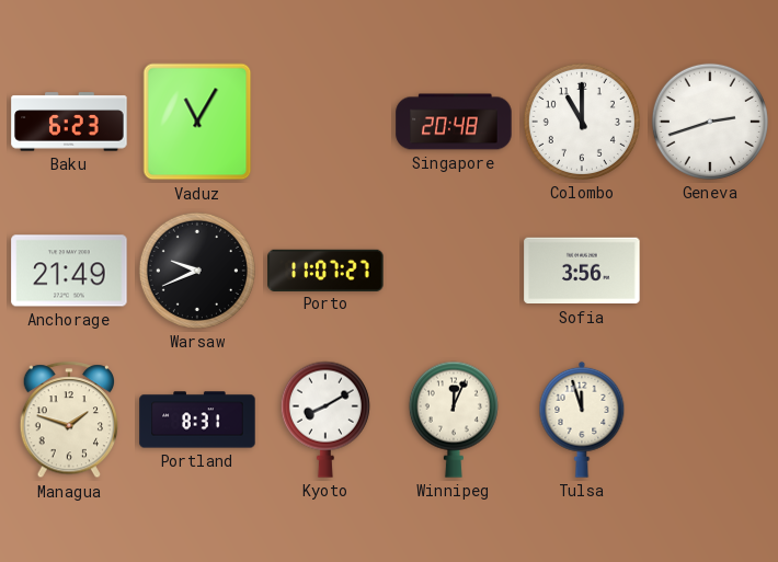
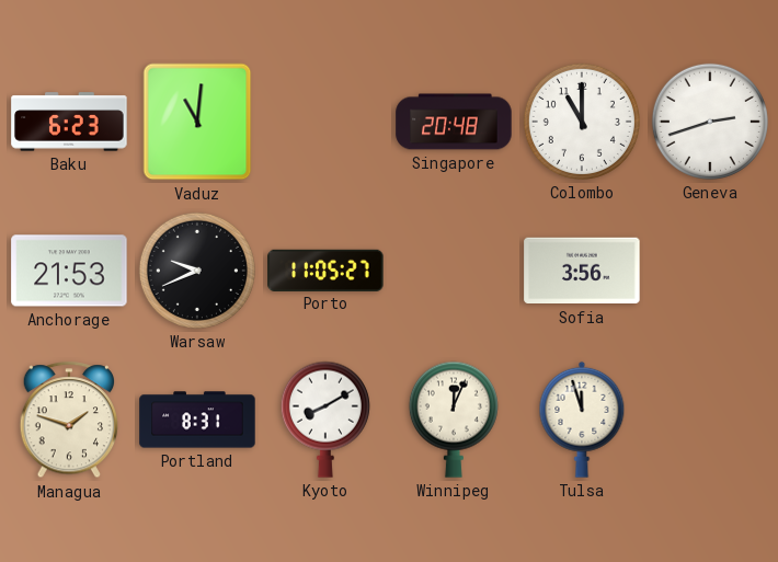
Vaduz: 11:05 -> 11:01
Anchorage: 21:49 -> 21:53
Porto: 11:07 -> 11:05
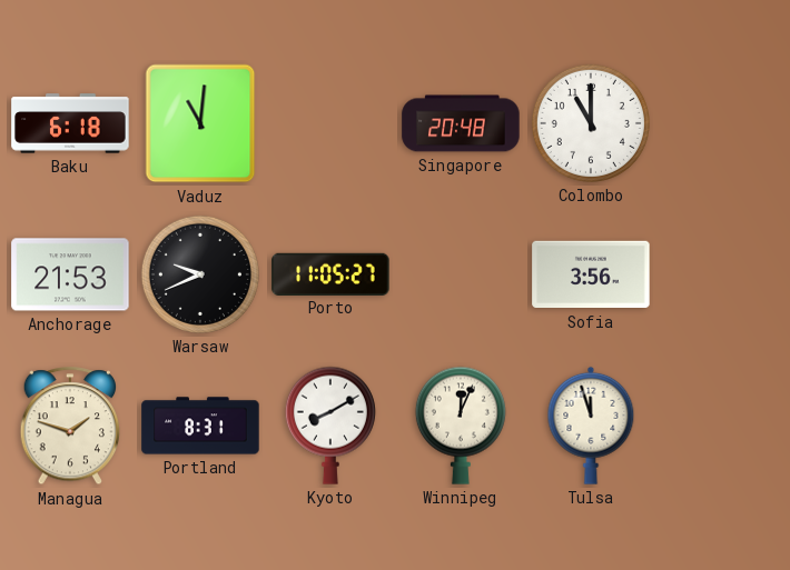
Baku: 6:23 -> 6:18
Geneva: 2:42 -> none
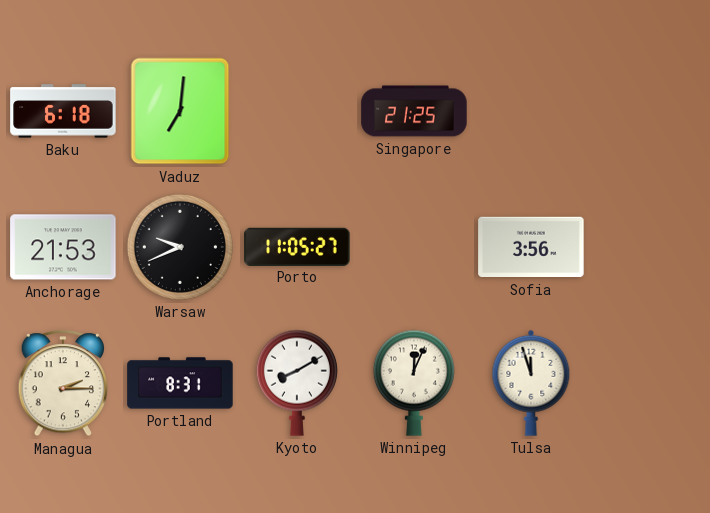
Vaduz: 11:01 -> 7:01
Singapore: 20:48 -> 21:25
Colombo: 11:00 -> none
Managua: 1:48 -> 2:15
